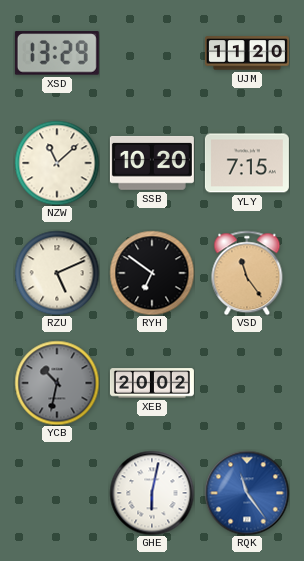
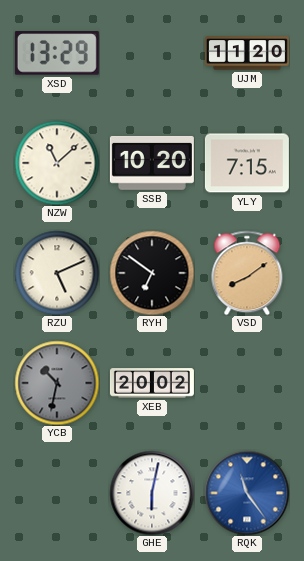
VSD: 11:24 -> 8:09
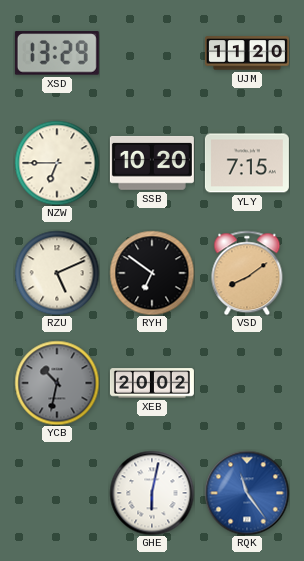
NZW: 11:08 -> 6:45
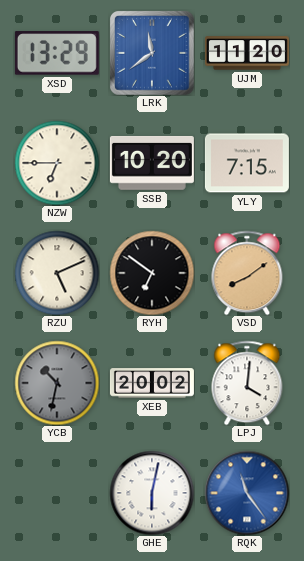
LRK: none -> 11:39
LPJ: none -> 4:01
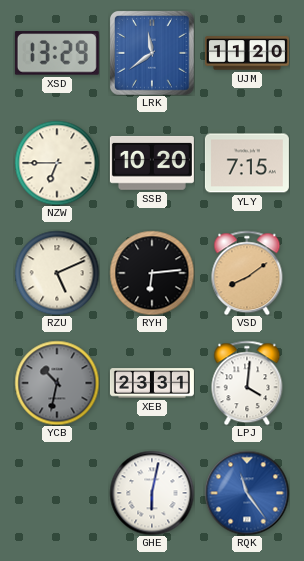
RYH: 6:51 -> 6:14
XEB: 20:02 -> 23:31
